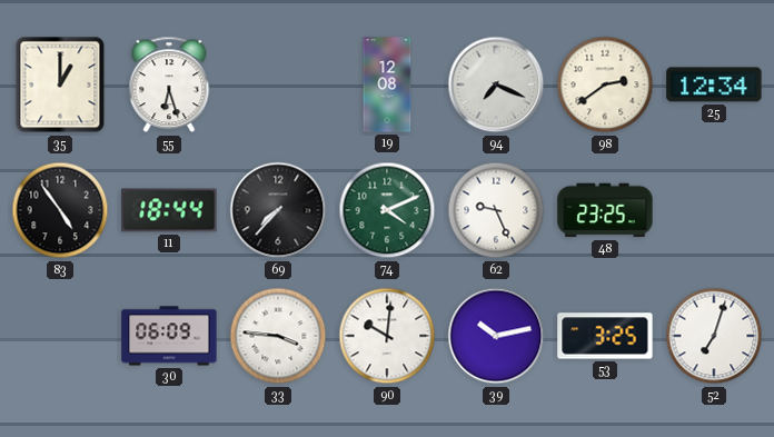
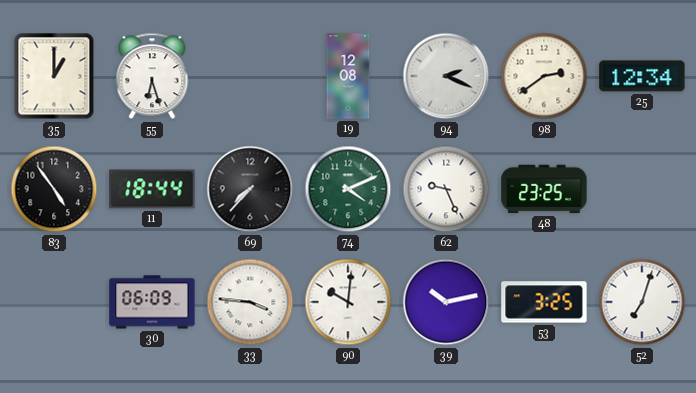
94: 7:19 -> 2:19
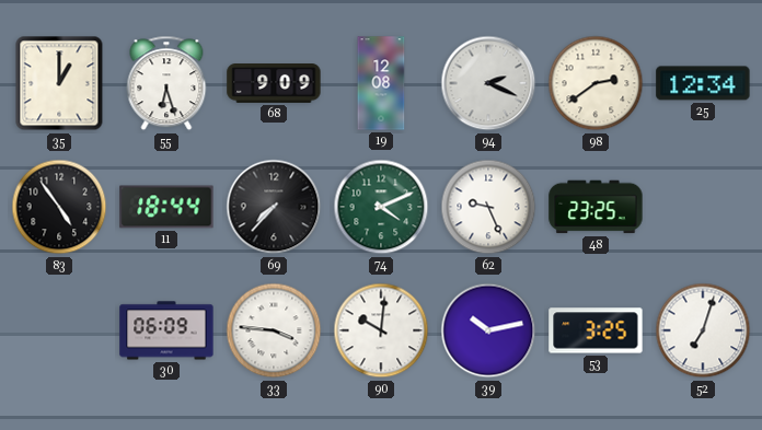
68: none -> 9:09
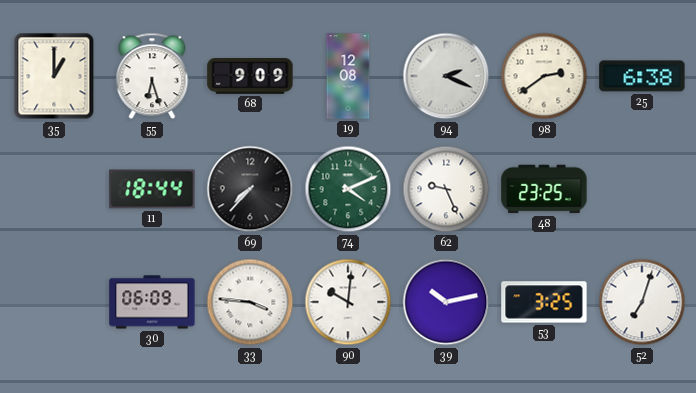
25: 12:34 -> 6:38
83: 4:54 -> none
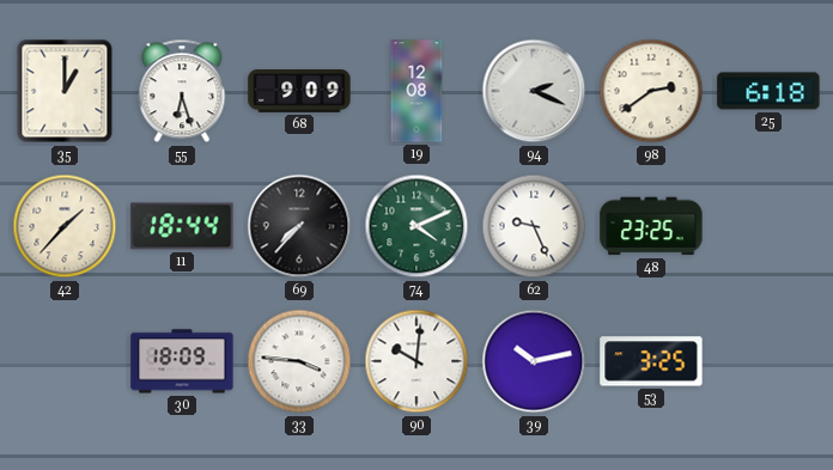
25: 6:38 -> 6:18
42: none -> 1:37
30: 06:09 -> 18:09
52: 7:03 -> none
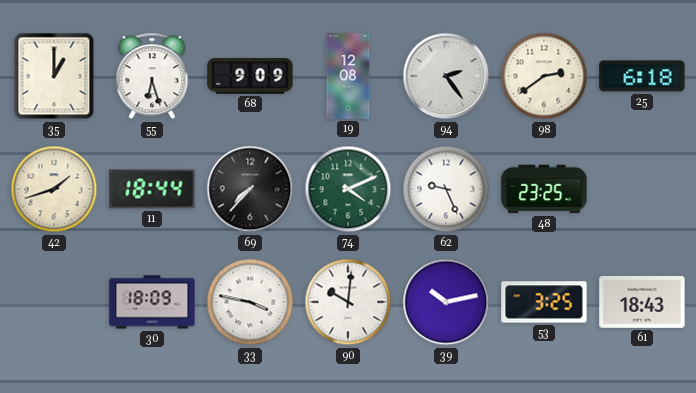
94: 2:19 -> 2:24
42: 1:37 -> 1:42
33: 3:46 -> 3:47
61: none -> 18:43
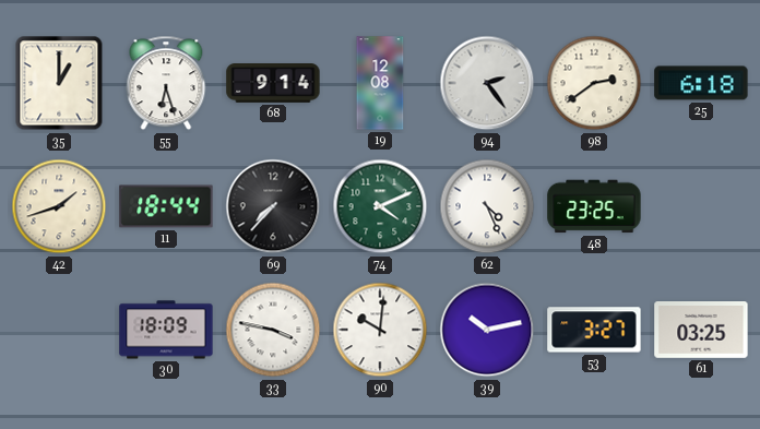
68: 9:09 -> 9:14
62: 9:26 -> 4:26
53: 3:25 -> 3:27
61: 18:43 -> 03:25
